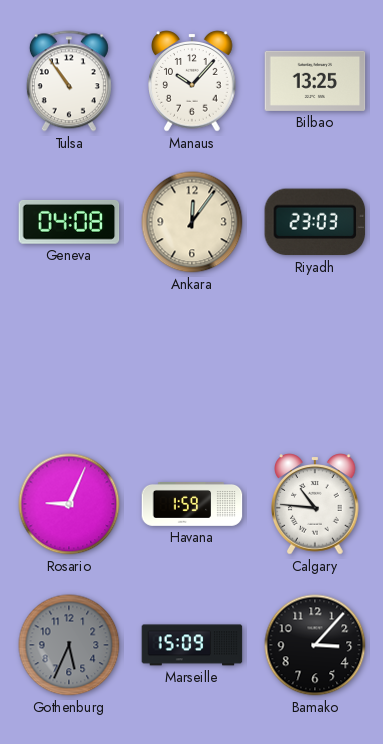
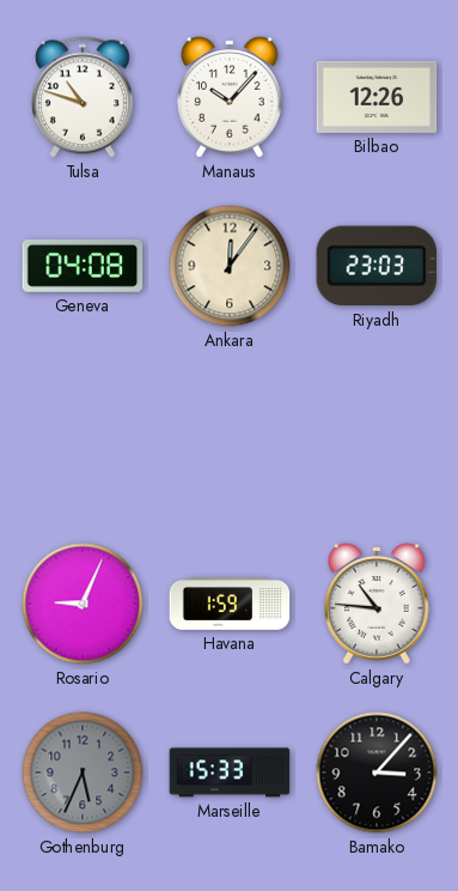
Tulsa: 10:54 -> 10:48
Bilbao: 13:25 -> 12:26
Marseille: 15:09 -> 15:33
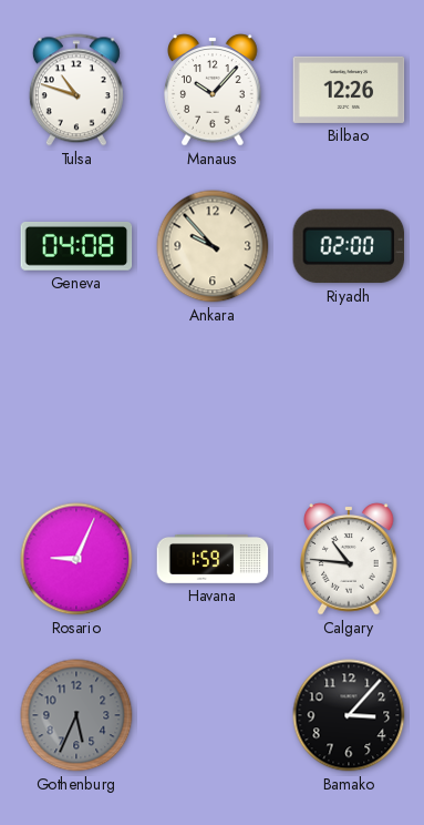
Ankara: 12:06 -> 9:53
Riyadh: 23:03 -> 02:00
Marseille: 15:33 -> none
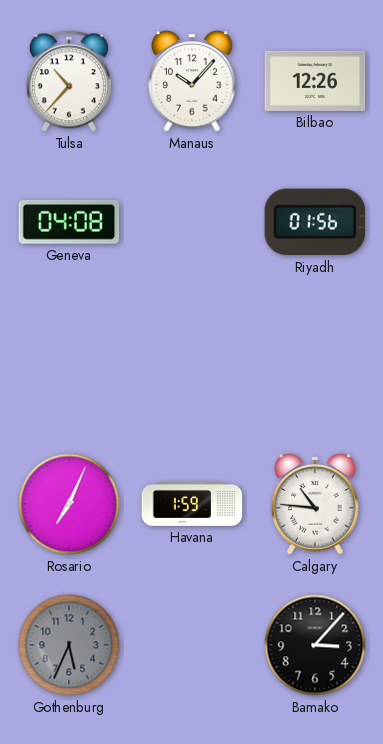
Tulsa: 10:48 -> 10:37
Ankara: 9:53 -> none
Riyadh: 02:00 -> 01:56
Rosario: 9:04 -> 7:04
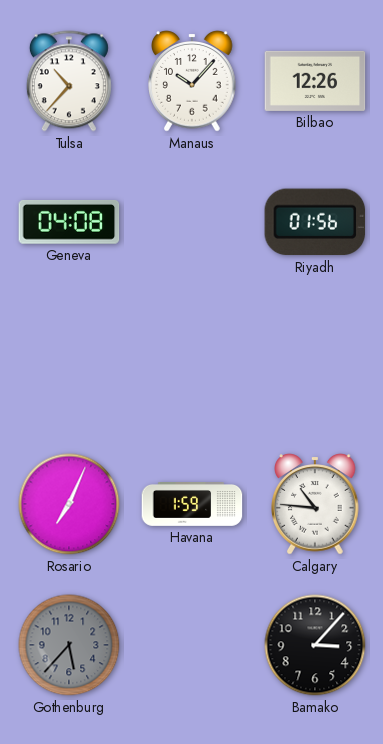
Gothenburg: 5:34 -> 5:37
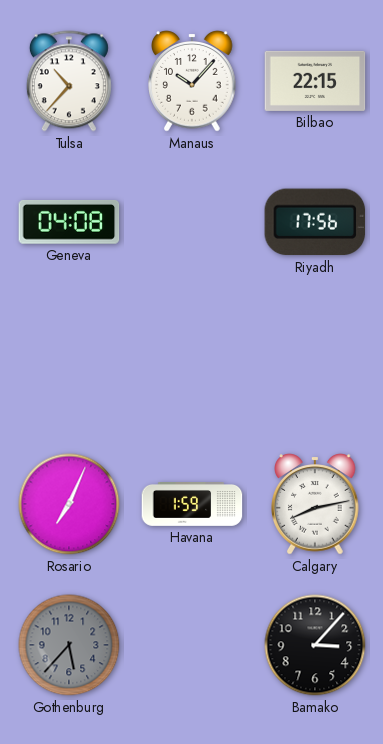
Bilbao: 12:26 -> 22:15
Riyadh: 01:56 -> 17:56
Calgary: 10:46 -> 8:13
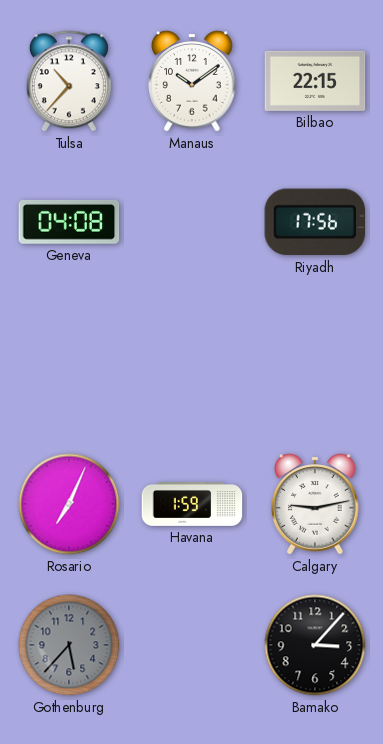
Manaus: 10:07 -> 10:09
Calgary: 8:13 -> 9:13
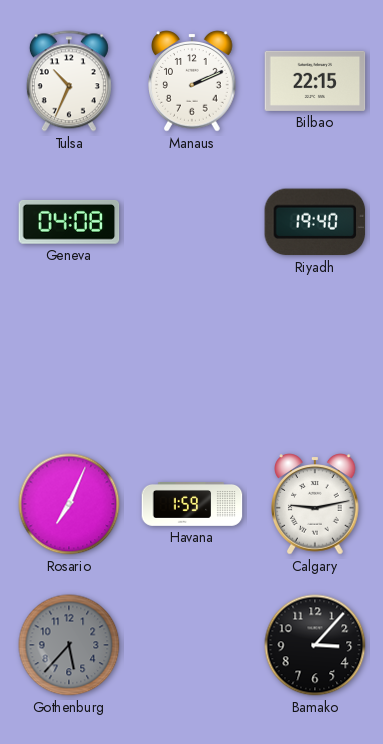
Tulsa: 10:37 -> 10:34
Manaus: 10:09 -> 2:11
Riyadh: 17:56 -> 19:40
